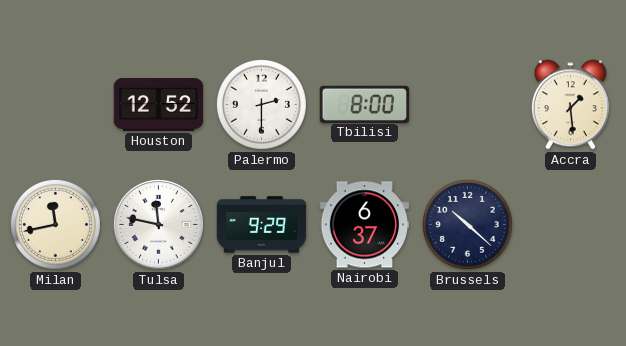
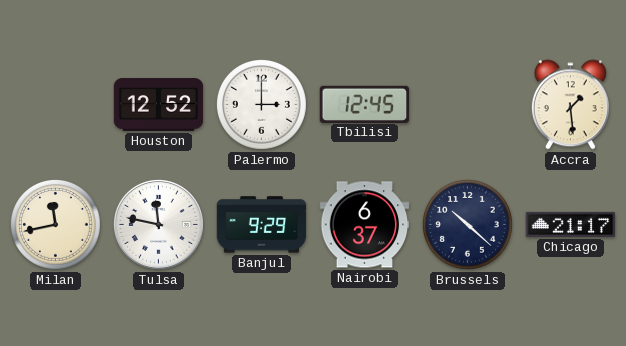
Palermo: 2:30 -> 3:00
Tbilisi: 8:00 -> 12:45
Chicago: none -> 21:17
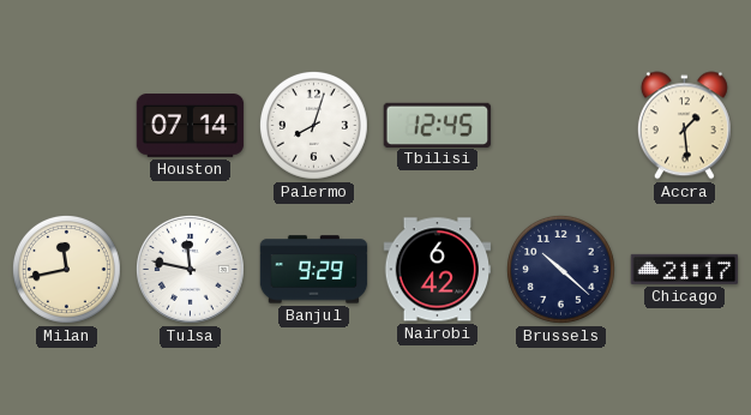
Houston: 12:52 -> 07:14
Palermo: 3:00 -> 8:03
Nairobi: 6:37 -> 6:42
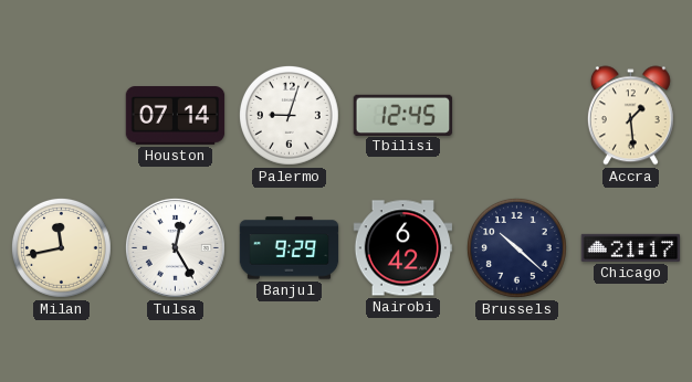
Palermo: 8:03 -> 9:03
Tulsa: 11:47 -> 12:25
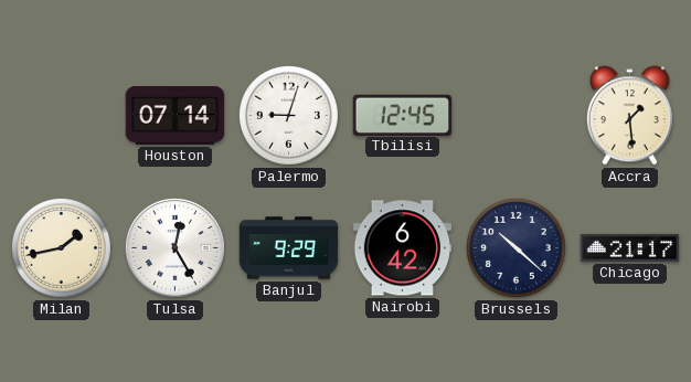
Milan: 11:43 -> 1:43
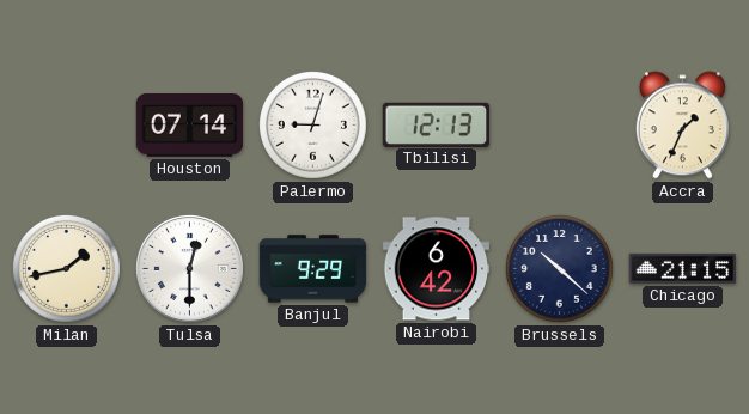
Tbilisi: 12:45 -> 12:13
Accra: 1:29 -> 1:34
Tulsa: 12:25 -> 12:30
Chicago: 21:17 -> 21:15
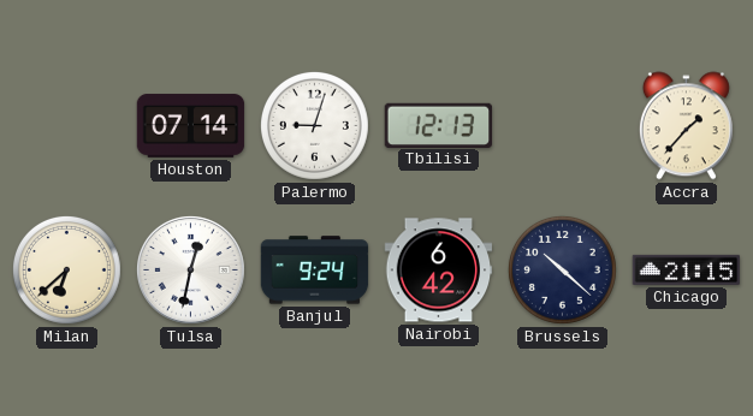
Accra: 1:34 -> 1:37
Milan: 1:43 -> 6:38
Tulsa: 12:30 -> 12:32
Banjul: 9:29 -> 9:24
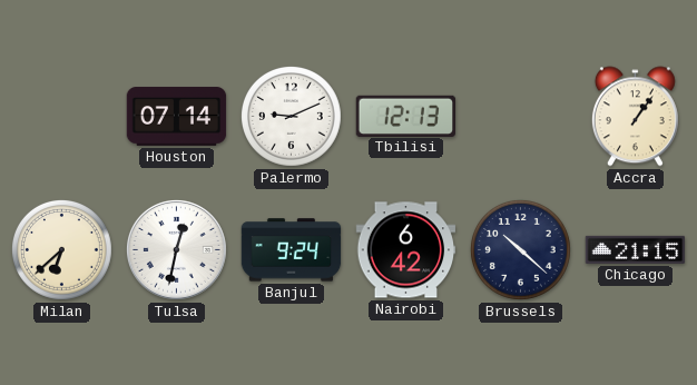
Palermo: 9:03 -> 9:11
Accra: 1:37 -> 1:06
